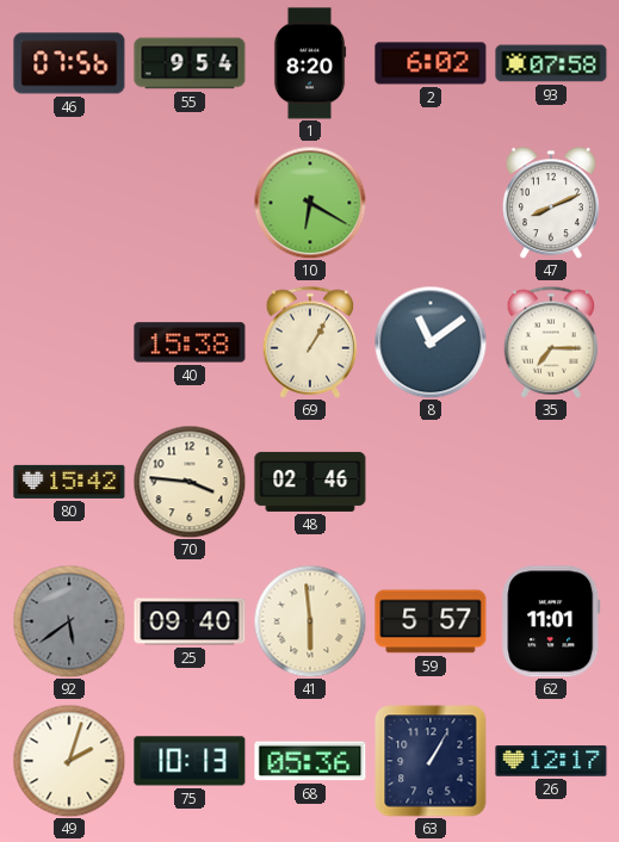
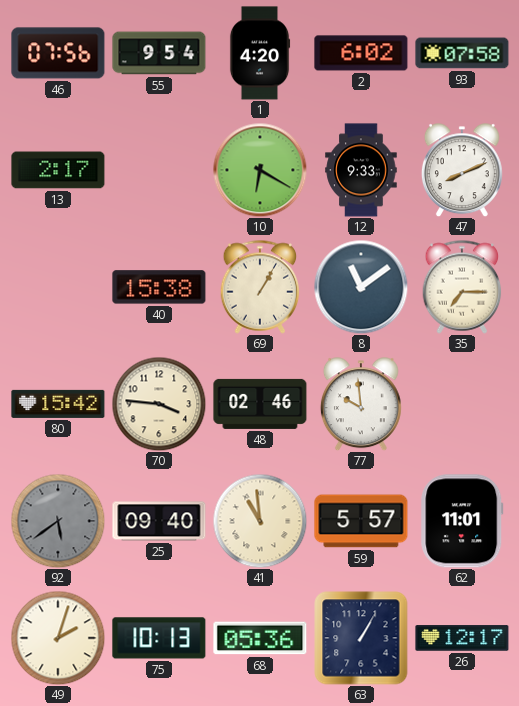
1: 8:20 -> 4:20
13: none -> 2:17
12: none -> 9:33
77: none -> 9:59
41: 5:59 -> 10:59
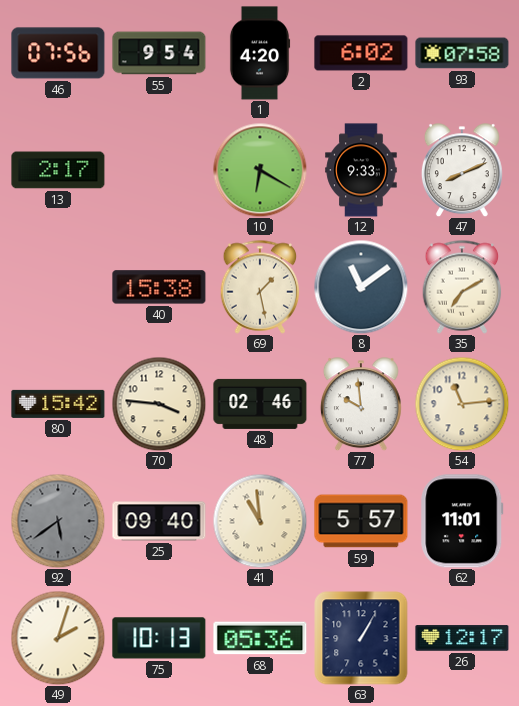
69: 1:05 -> 1:28
35: 7:15 -> 7:10
54: none -> 11:14
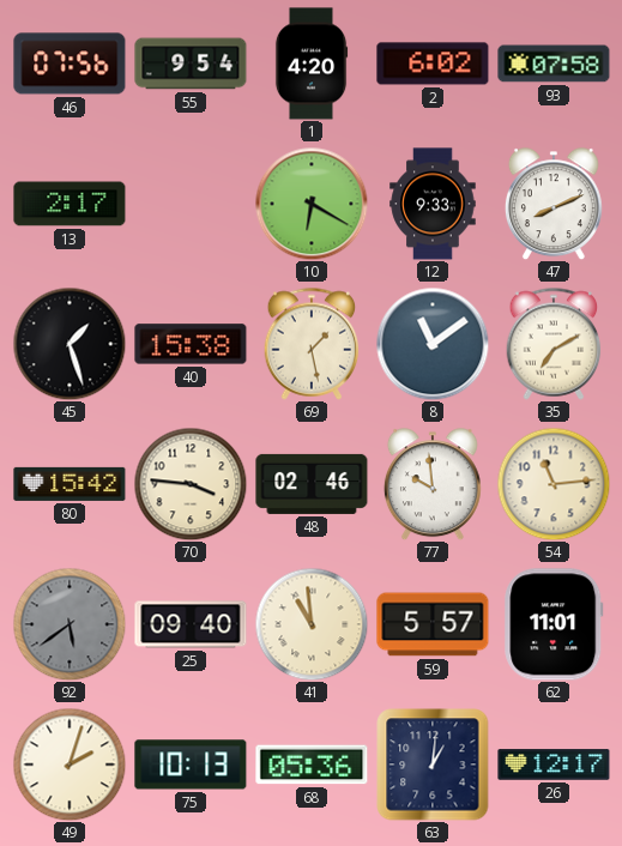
45: none -> 1:27
63: 1:05 -> 1:01
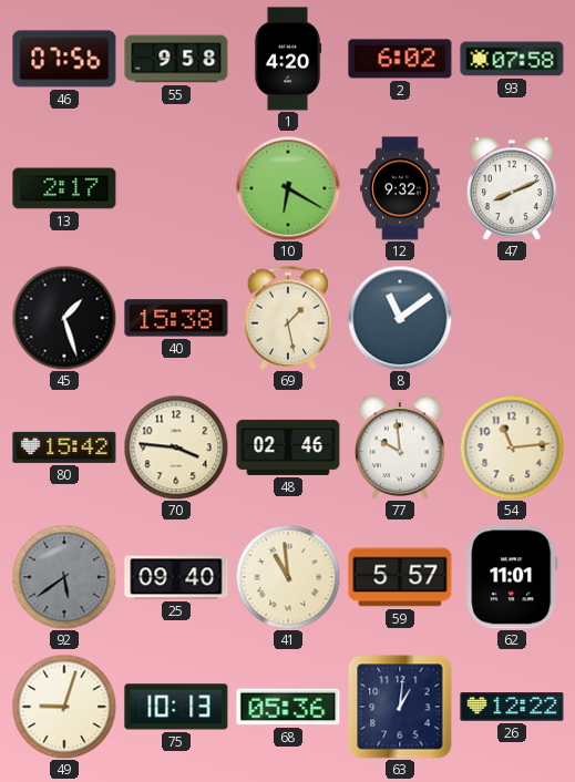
55: 9:54 -> 9:58
12: 9:33 -> 9:32
35: 7:10 -> none
49: 2:03 -> 9:03
26: 12:17 -> 12:22
